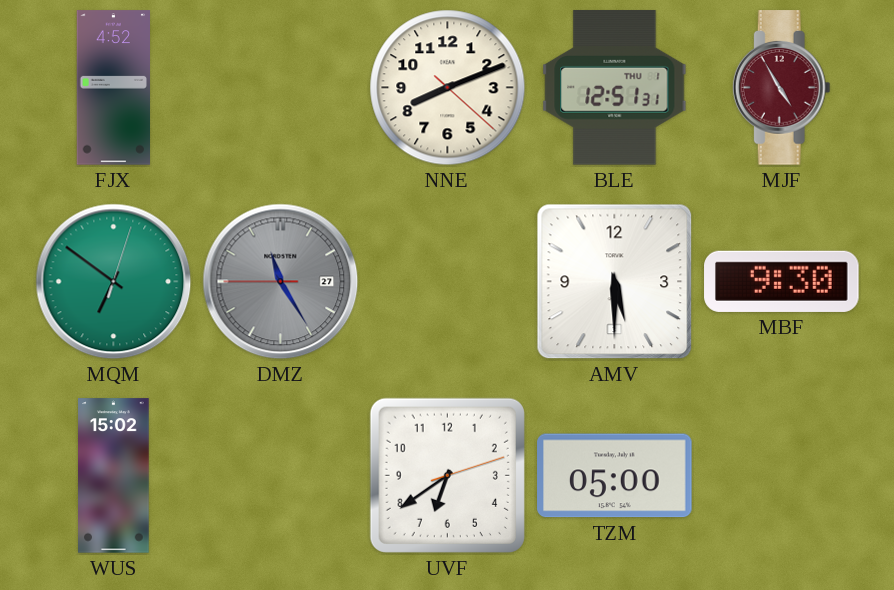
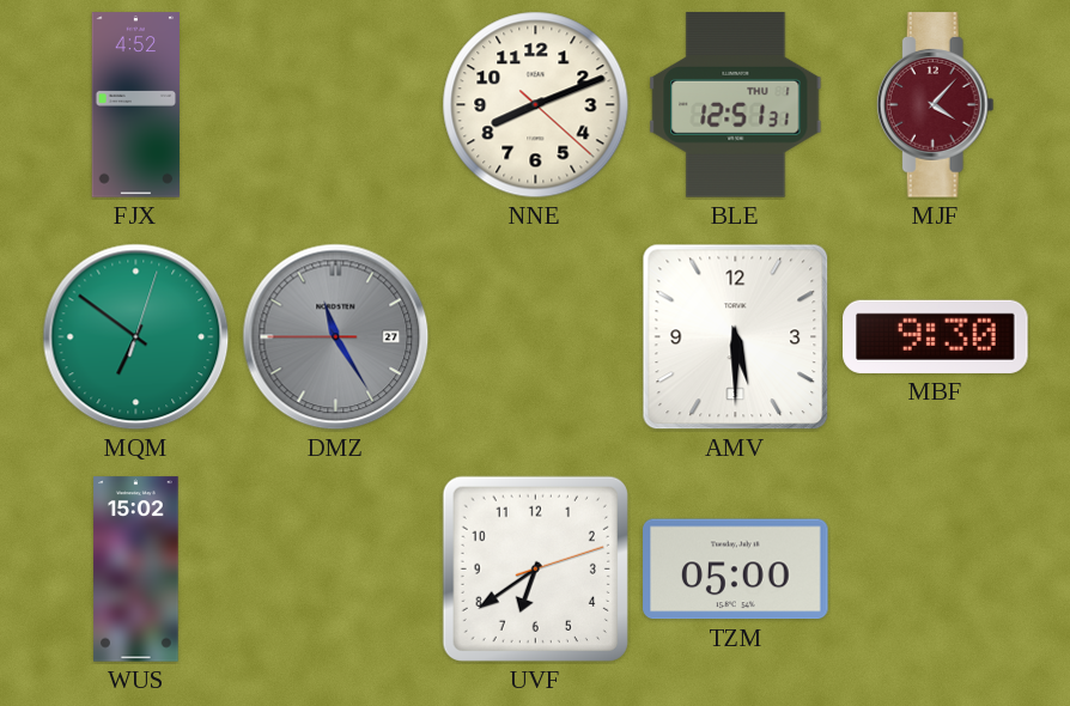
MJF: 4:55 -> 4:07
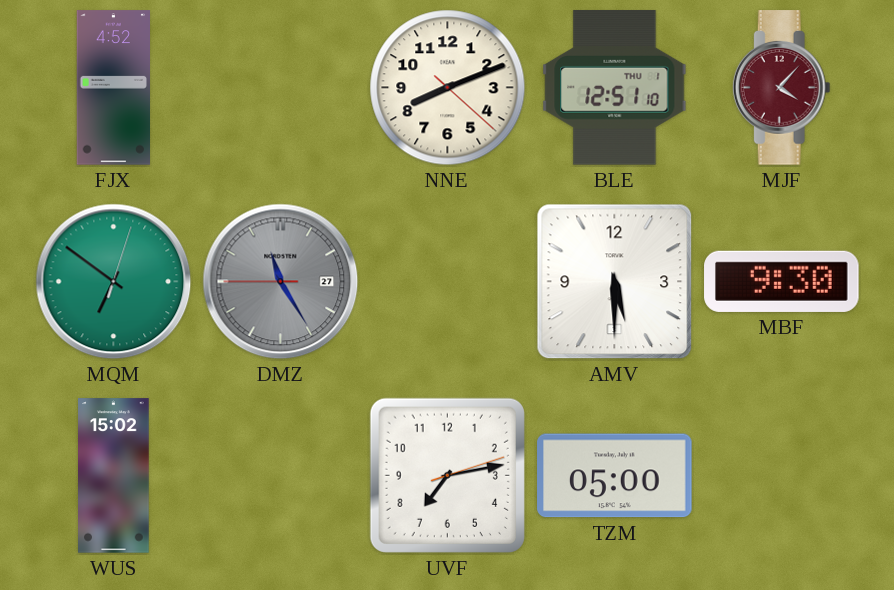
BLE: 12:51:31 -> 12:51:10
UVF: 6:39 -> 7:13
